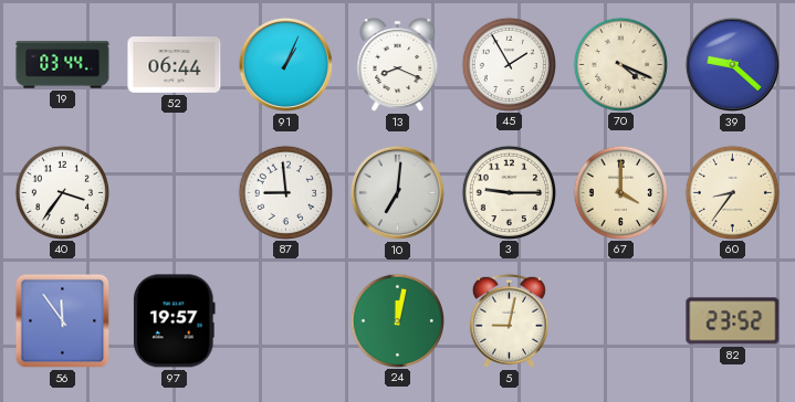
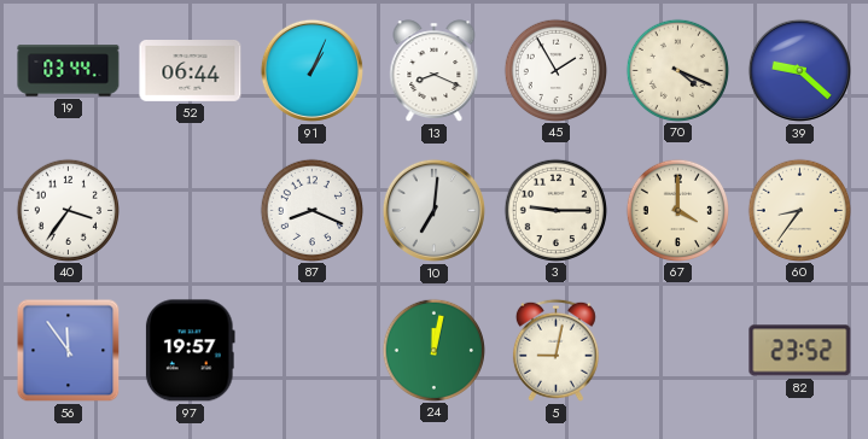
87: 8:59 -> 8:19
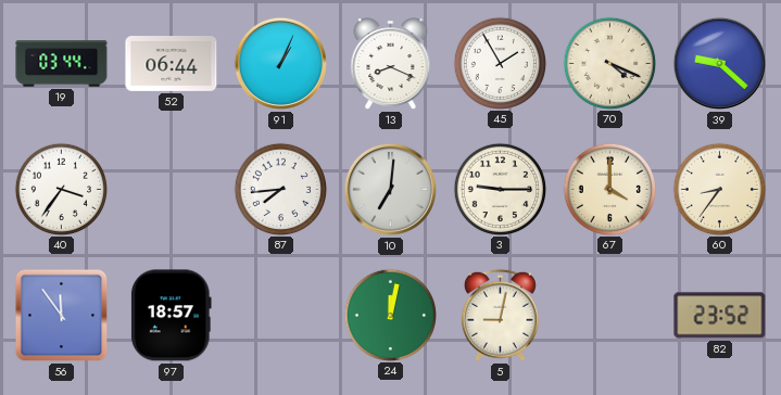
87: 8:19 -> 7:44
97: 19:57 -> 18:57
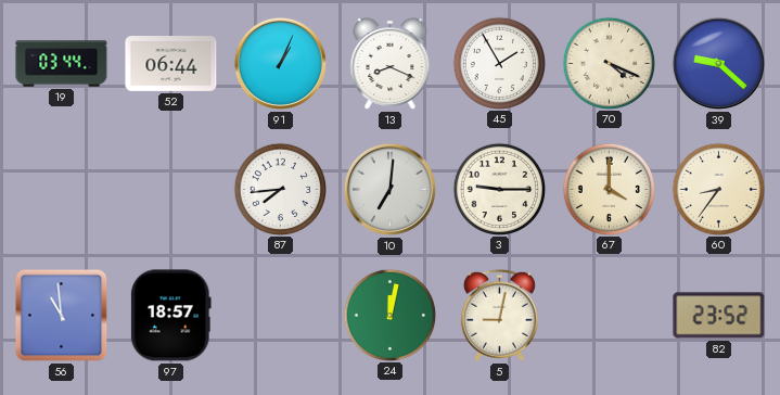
40: 3:36 -> none
56: 11:54 -> 10:59
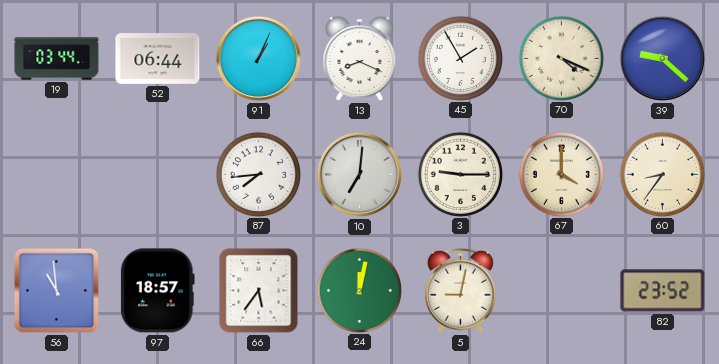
66: none -> 5:36
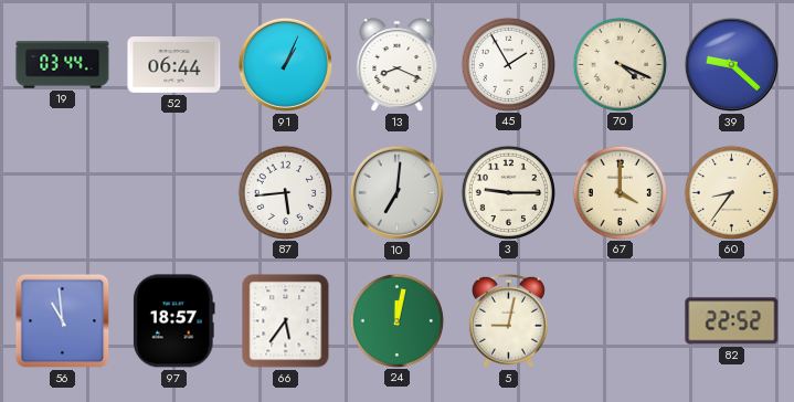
87: 7:44 -> 5:44
82: 23:52 -> 22:52
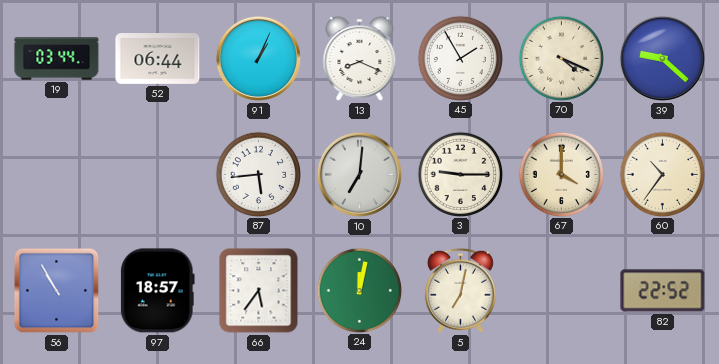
60: 8:36 -> 10:36
56: 10:59 -> 10:55
5: 9:02 -> 7:02
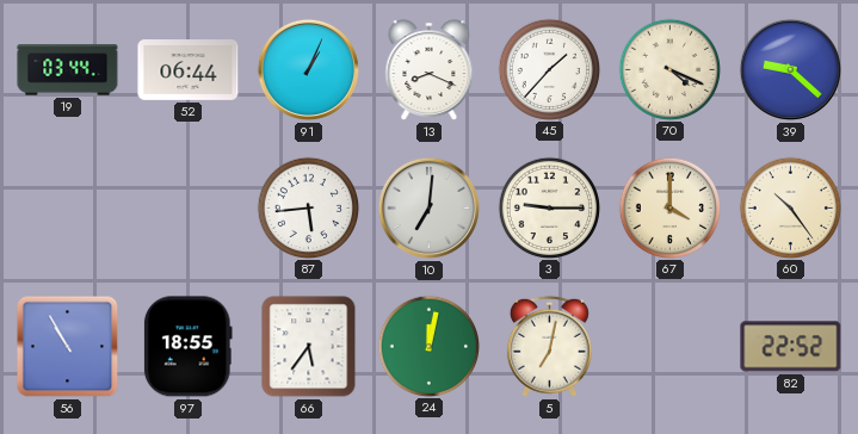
45: 1:55 -> 1:37
60: 10:36 -> 10:24
97: 18:57 -> 18:55
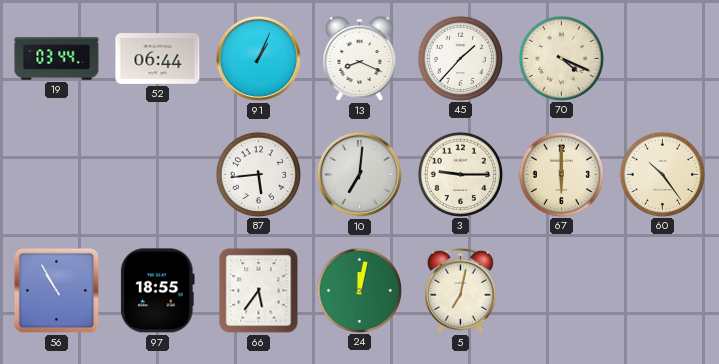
39: 9:22 -> none
67: 4:00 -> 6:00
82: 22:52 -> none
